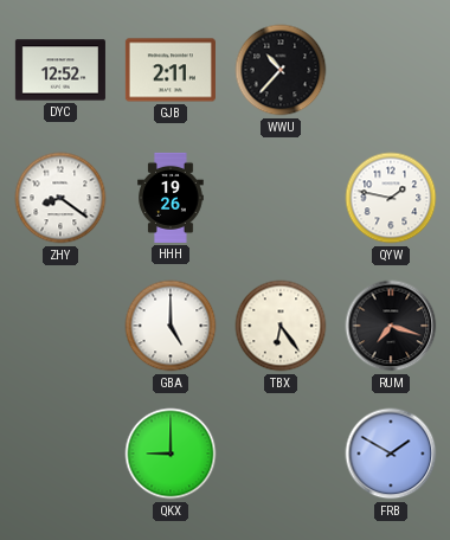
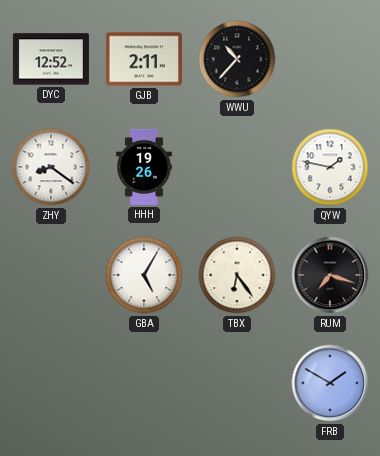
GBA: 5:00 -> 5:05
QKX: 9:00 -> none
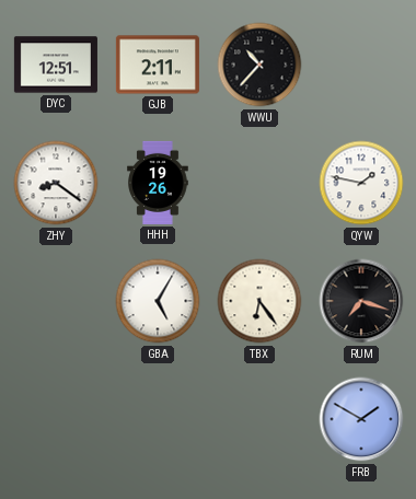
DYC: 12:52 -> 12:51
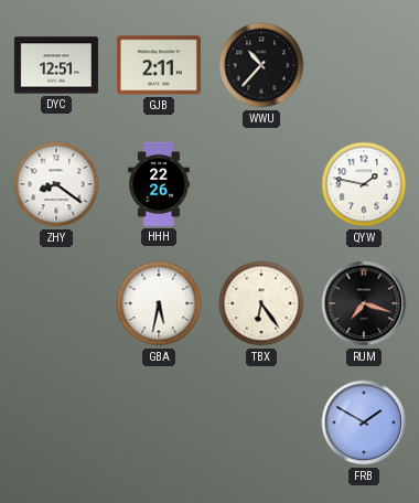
HHH: 19:26 -> 22:26
GBA: 5:05 -> 5:32
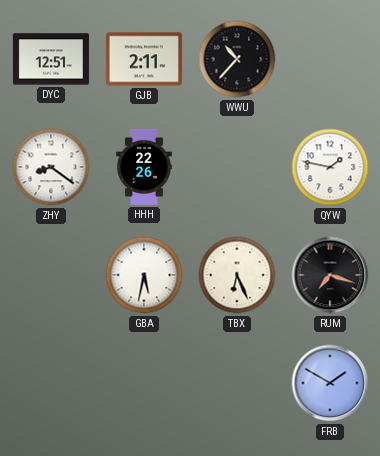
TBX: 6:24 -> 6:26
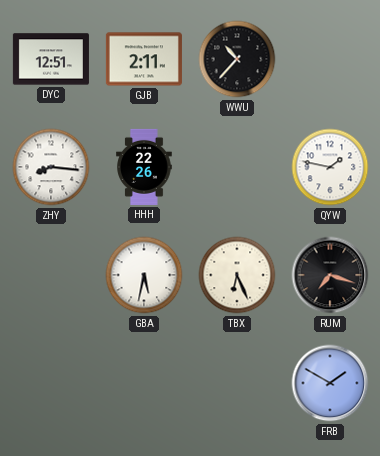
ZHY: 8:21 -> 8:16
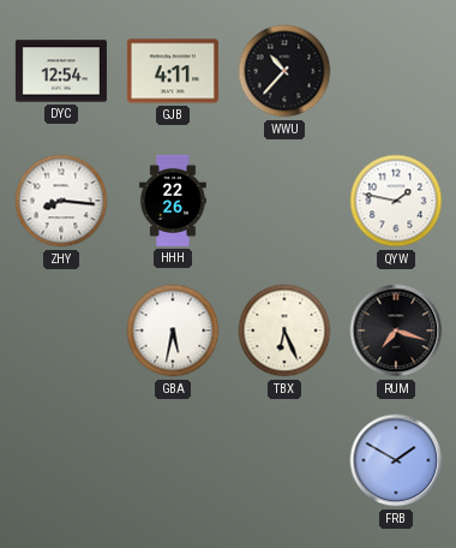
DYC: 12:51 -> 12:54
GJB: 2:11 -> 4:11
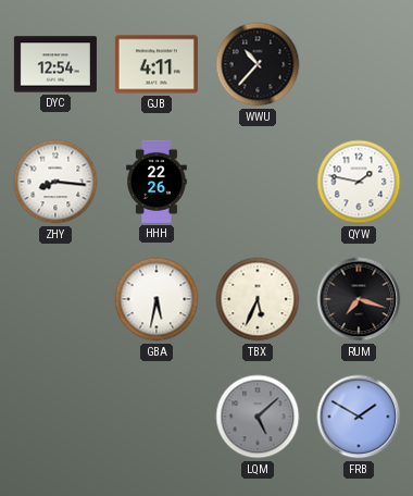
TBX: 6:26 -> 5:34
LQM: none -> 5:08
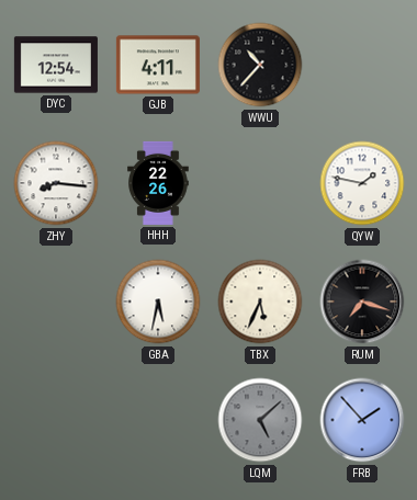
FRB: 1:50 -> 1:53
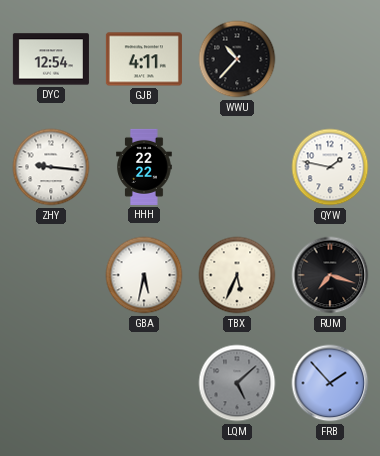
ZHY: 8:16 -> 9:16
HHH: 22:26 -> 22:22
